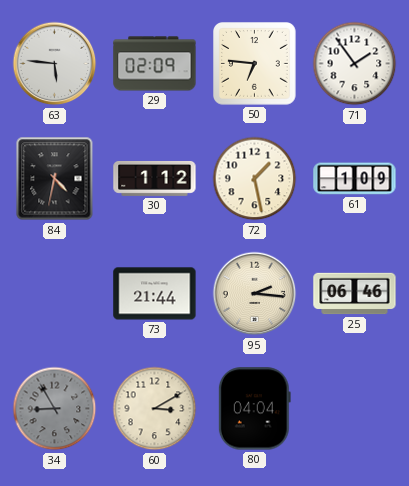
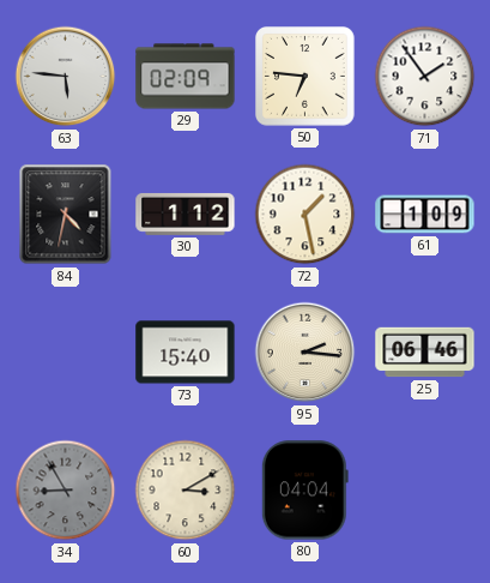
73: 21:44 -> 15:40
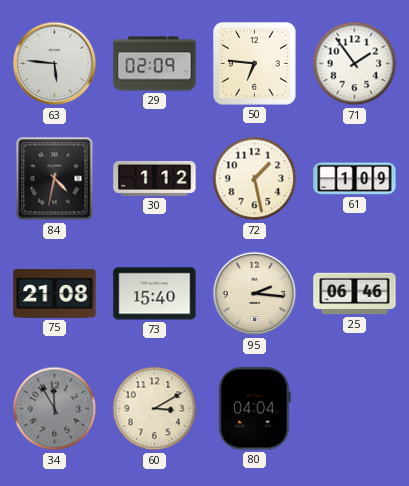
75: none -> 21:08
34: 8:55 -> 11:55
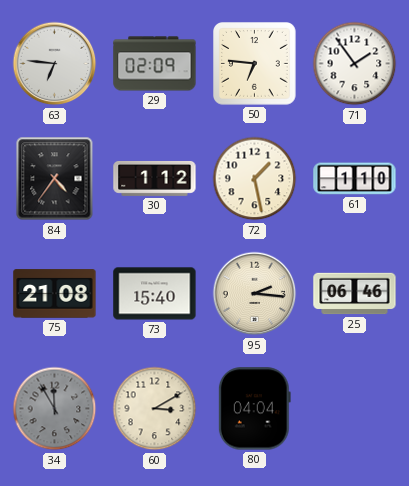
63: 5:46 -> 6:46
84: 4:32 -> 4:36
61: 1:09 -> 1:10
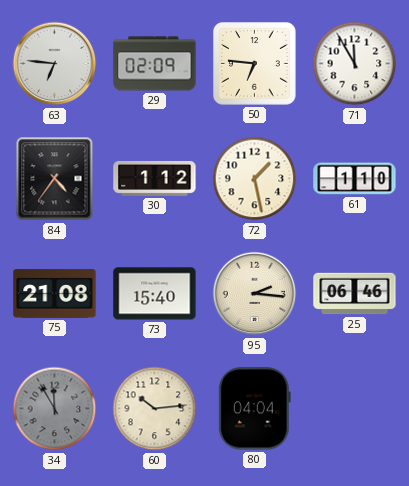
71: 1:54 -> 11:55
60: 3:10 -> 10:14
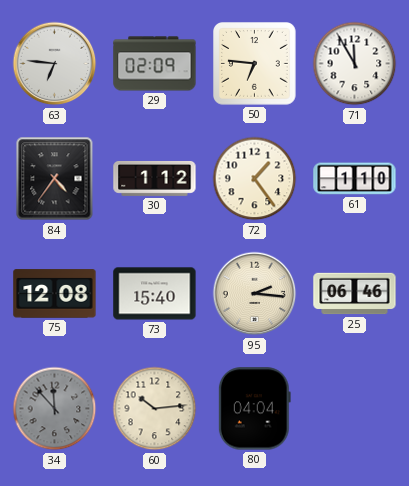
72: 1:28 -> 1:24
75: 21:08 -> 12:08
34: 11:55 -> 11:53
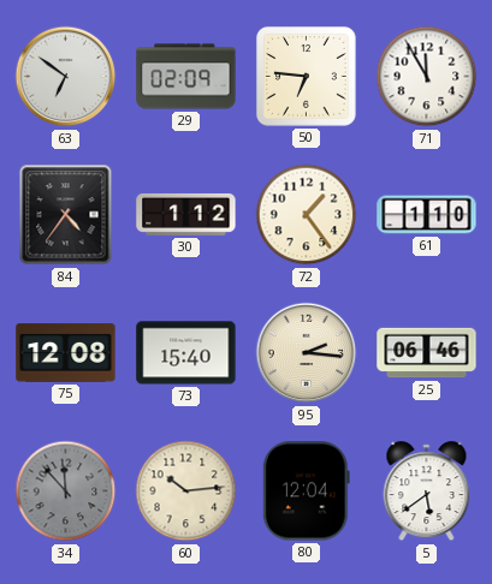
63: 6:46 -> 6:51
80: 04:04 -> 12:04
5: none -> 5:39
